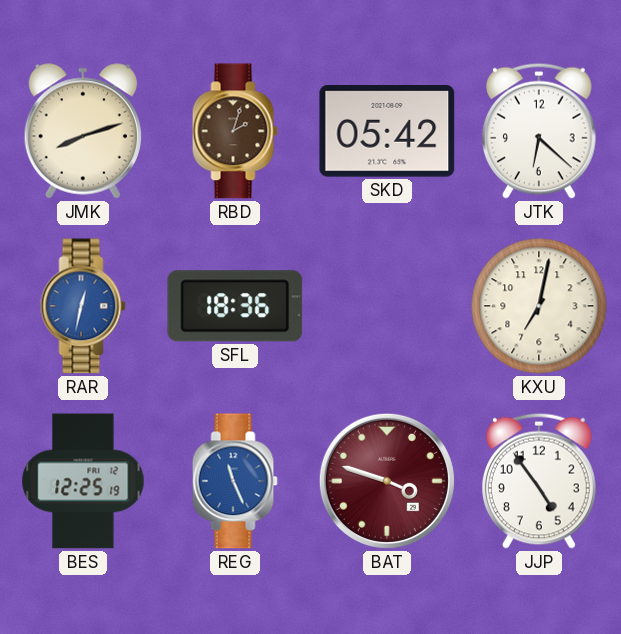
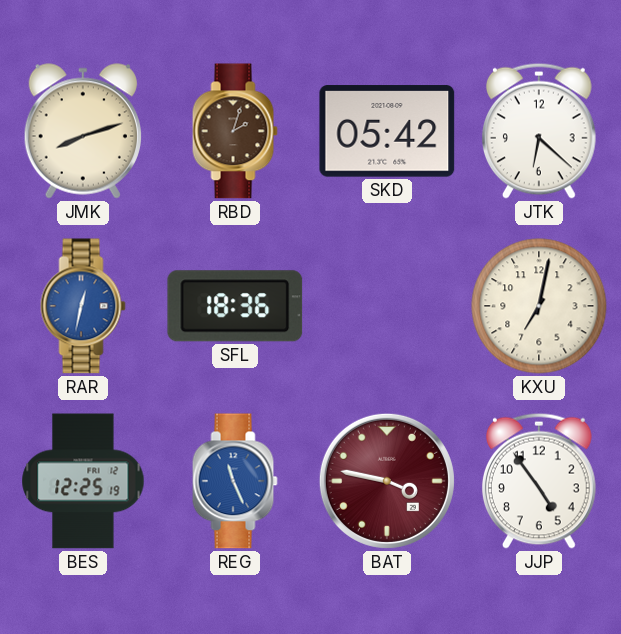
BAT: 3:48 -> 3:47
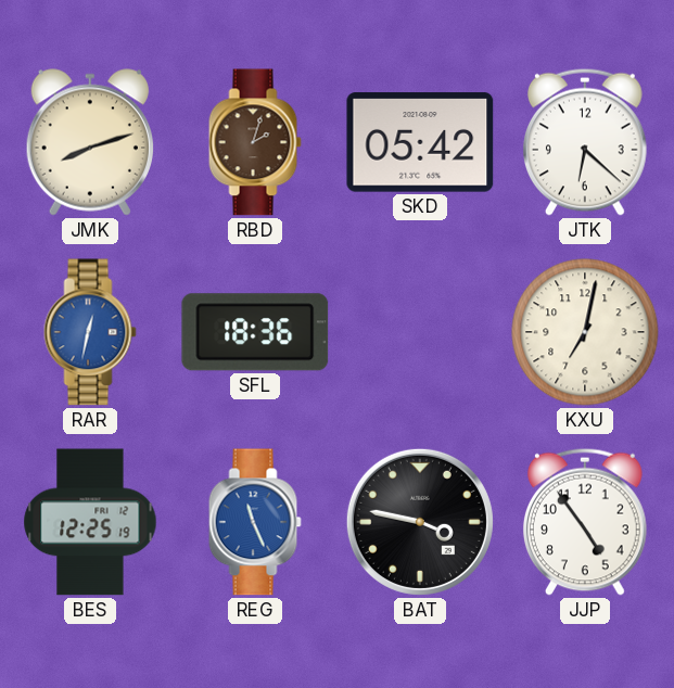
BAT dial: burgundy -> black
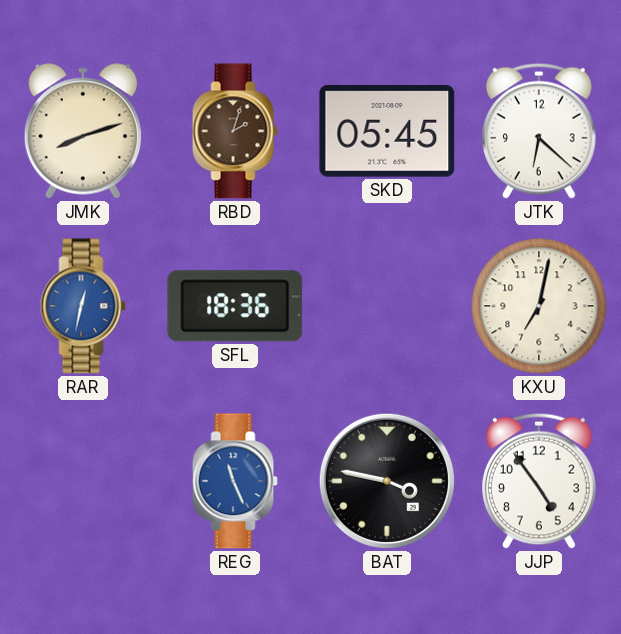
SKD: 05:42 -> 05:45
BES: 12:25 -> none
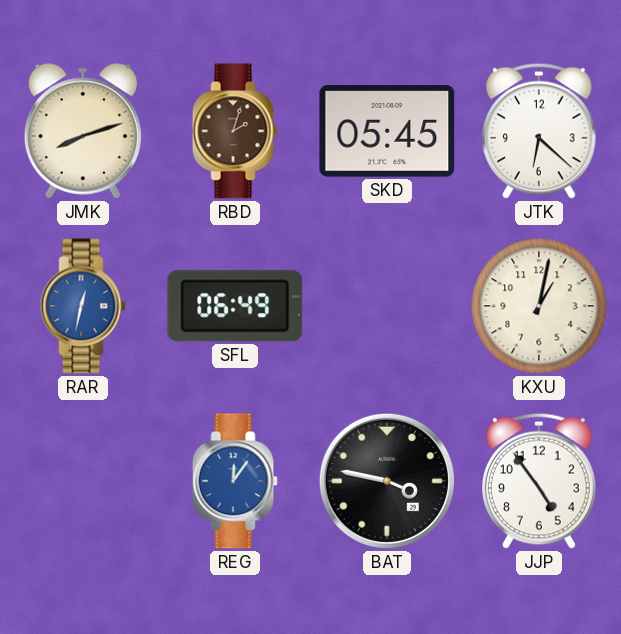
SFL: 18:36 -> 06:49
KXU: 7:02 -> 1:02
REG: 11:26 -> 12:06
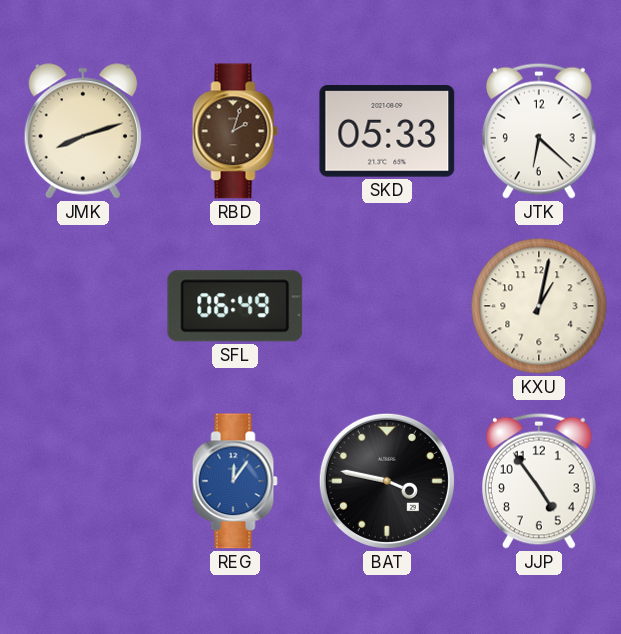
SKD: 05:45 -> 05:33
RAR: 12:32 -> none
